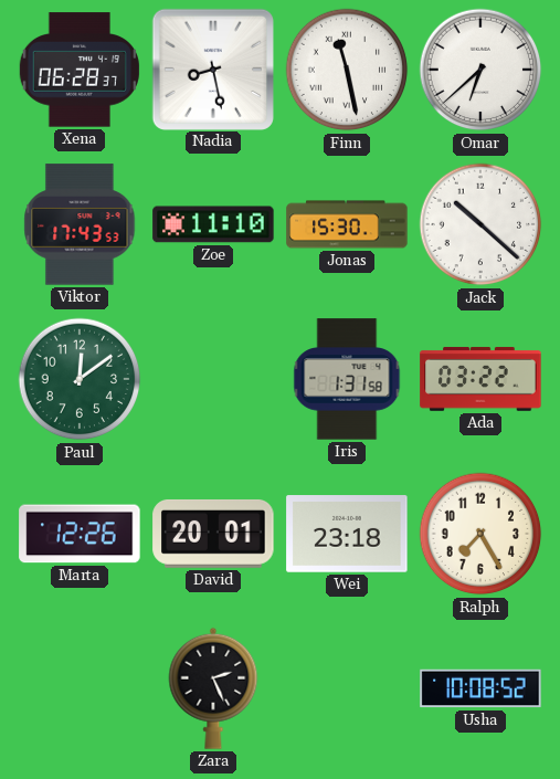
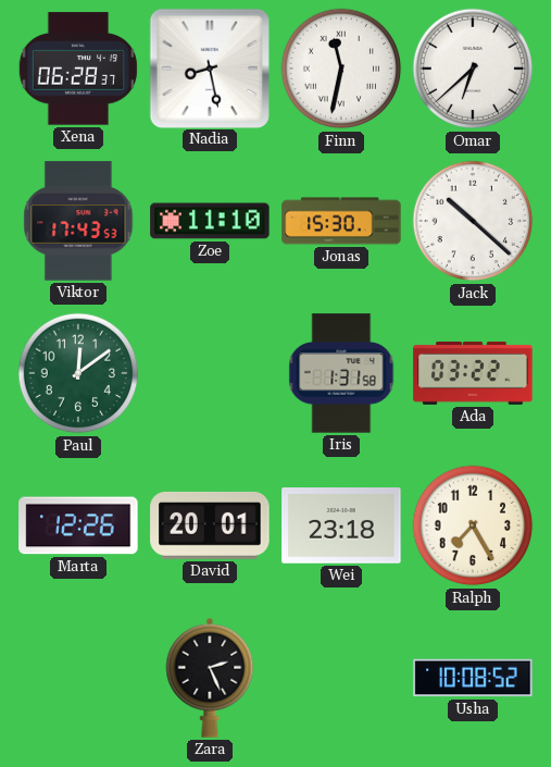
Finn: 11:28 -> 11:32
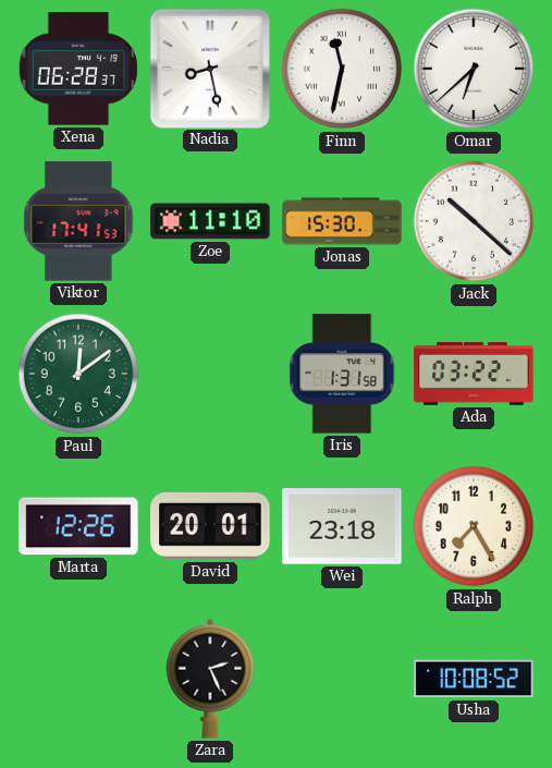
Viktor: 17:43 -> 17:41
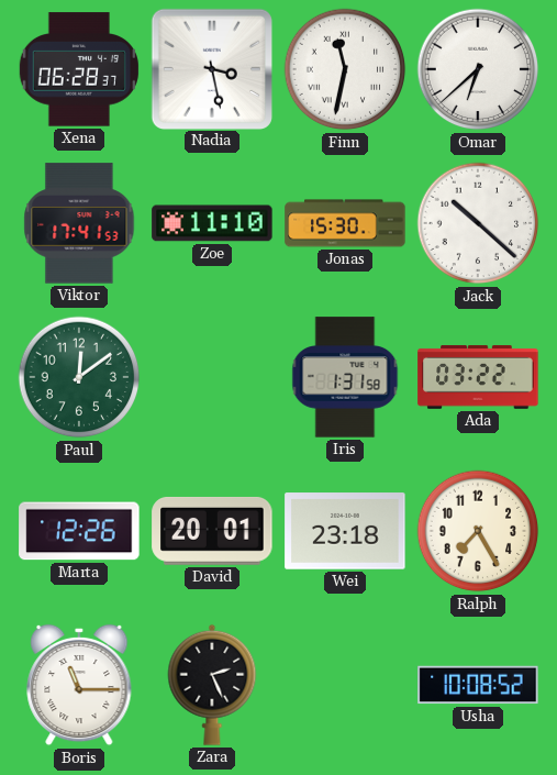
Nadia: 8:28 -> 3:28
Boris: none -> 11:15
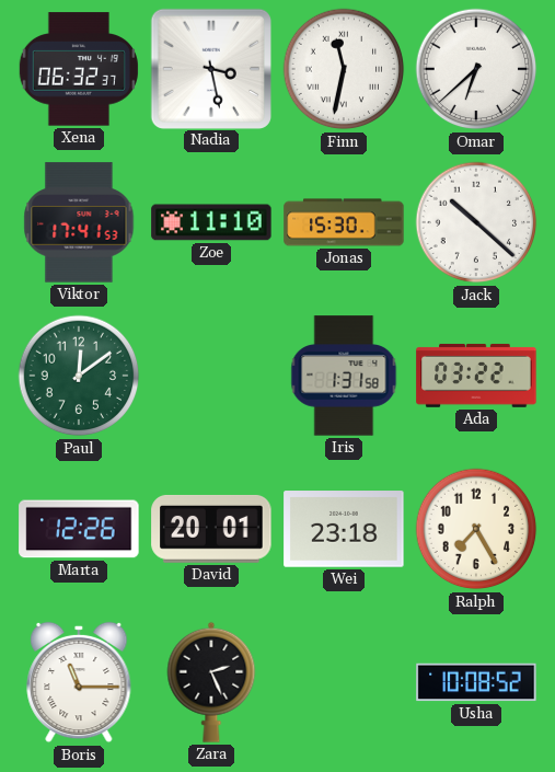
Xena: 06:28 -> 06:32
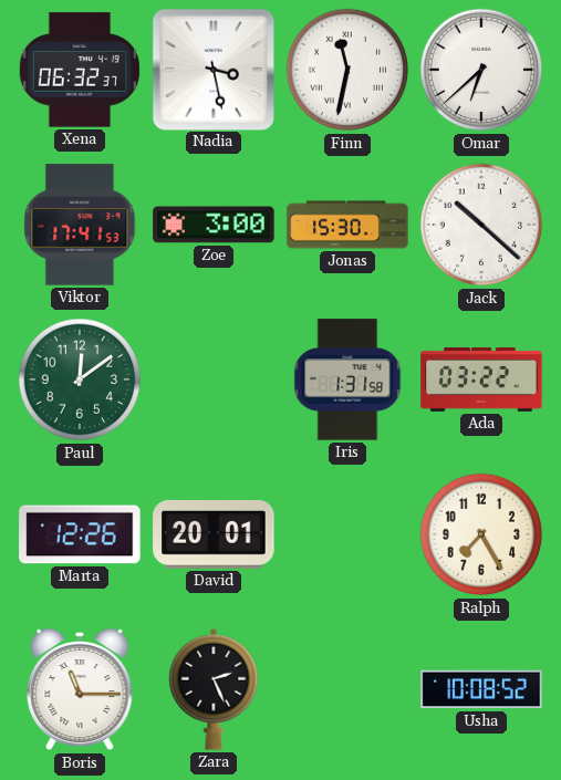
Zoe: 11:10 -> 3:00
Wei: 23:18 -> none
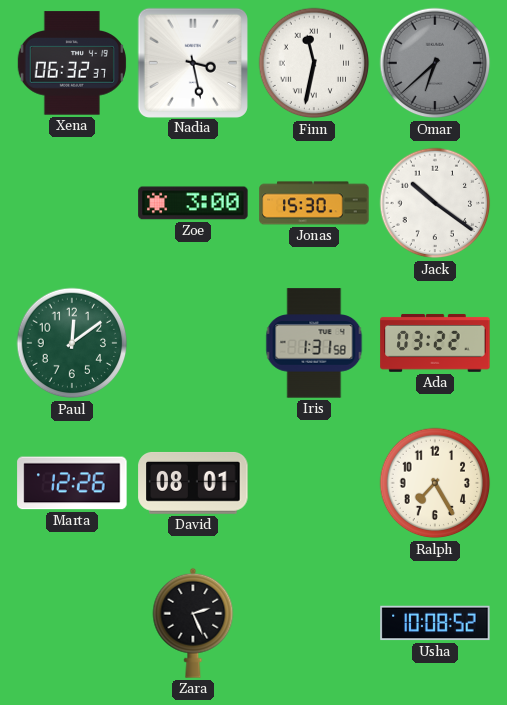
Omar dial: white -> grey
Viktor: 17:41 -> none
Jack: 10:22 -> 10:21
David: 20:01 -> 08:01
Boris: 11:15 -> none
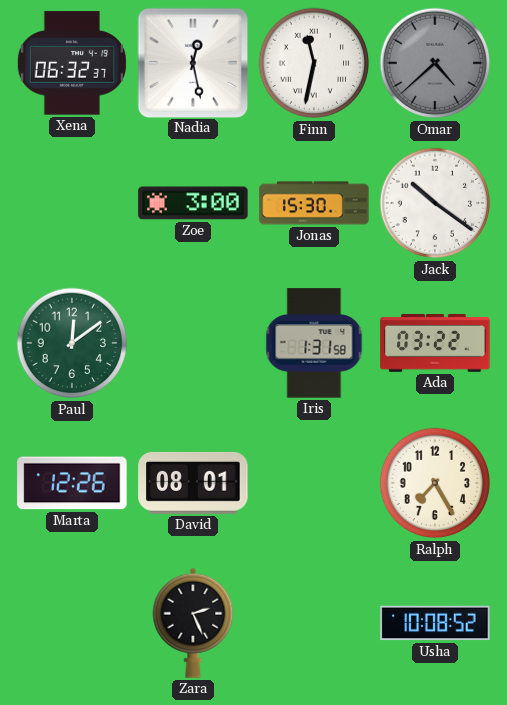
Nadia: 3:28 -> 12:28
Omar: 6:38 -> 4:38
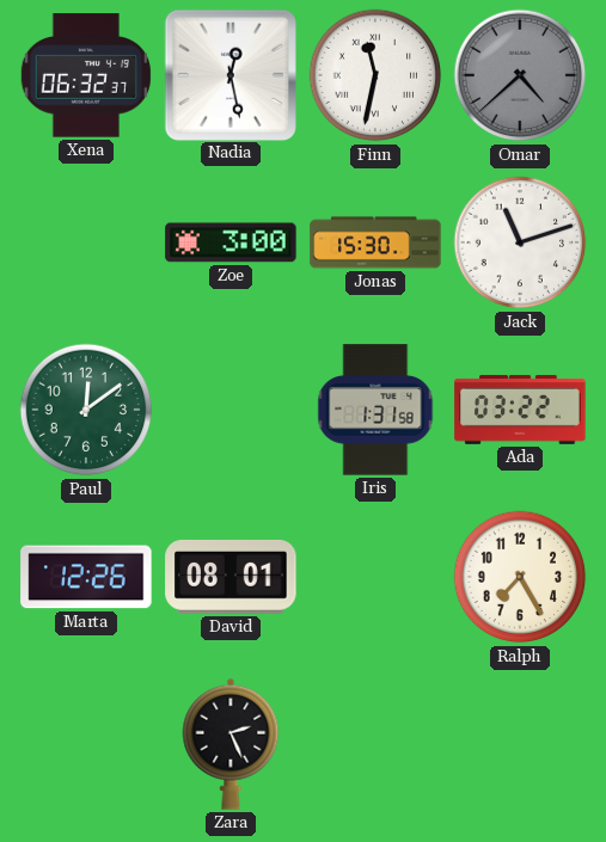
Jack: 10:21 -> 11:12
Usha: 10:08 -> none
